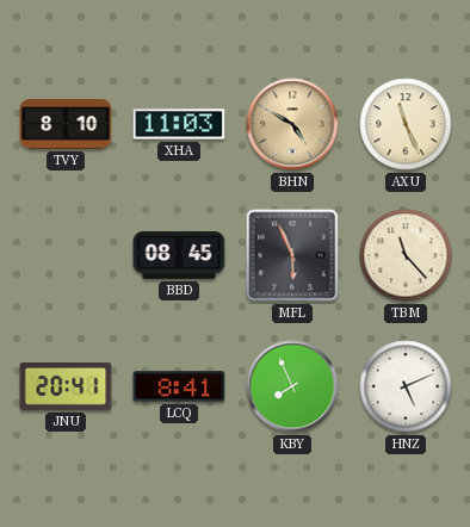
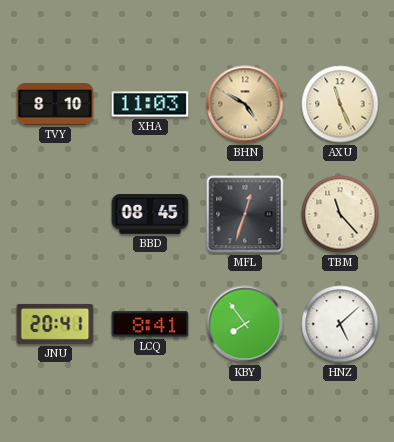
MFL: 5:56 -> 12:33
KBY: 7:56 -> 7:54
HNZ: 5:11 -> 5:08
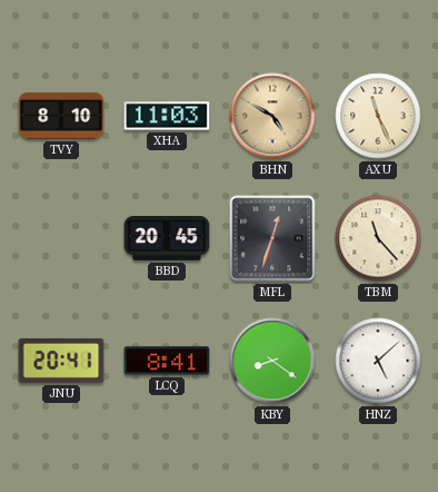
BBD: 08:45 -> 20:45
KBY: 7:54 -> 8:21
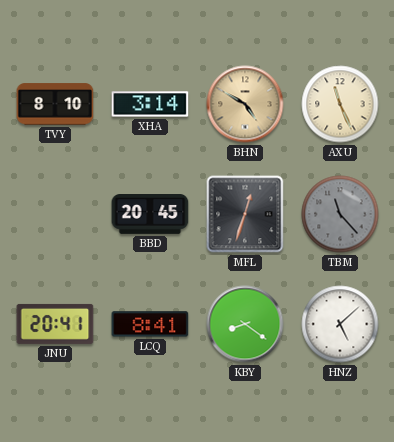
XHA: 11:03 -> 3:14
TBM dial: cream -> grey
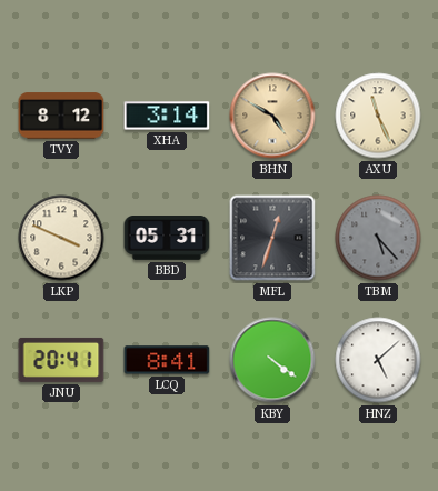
TVY: 8:10 -> 8:12
LKP: none -> 3:49
BBD: 20:45 -> 05:31
TBM: 11:23 -> 5:23
KBY: 8:21 -> 4:21
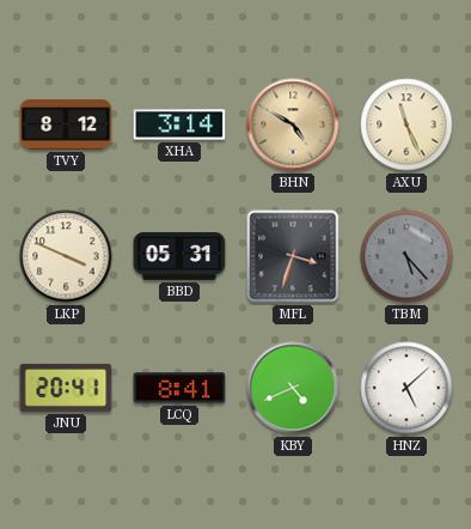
MFL: 12:33 -> 3:33
KBY: 4:21 -> 4:41
